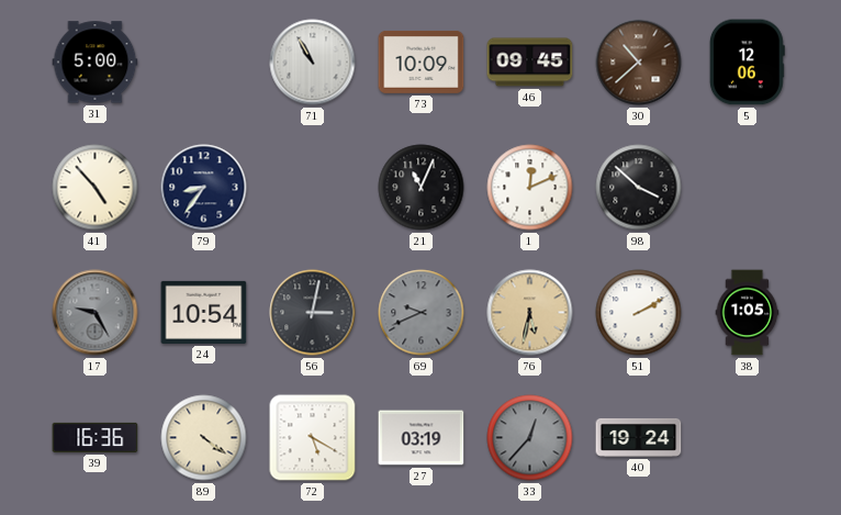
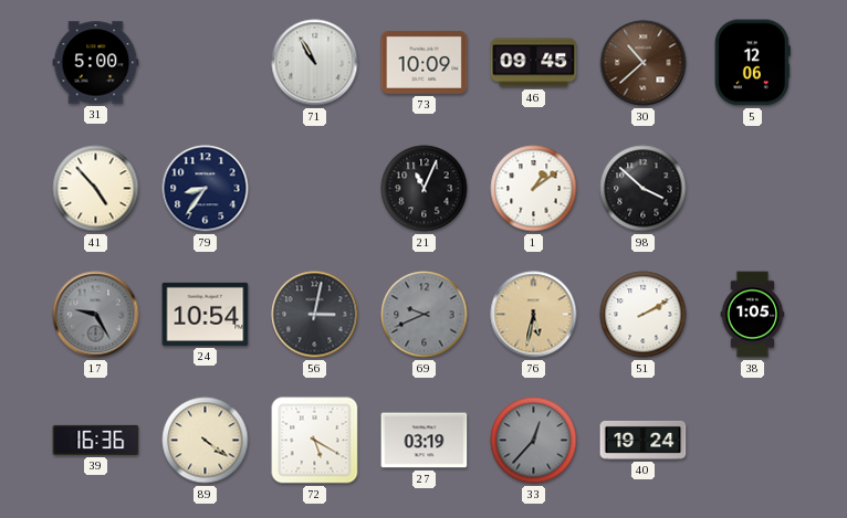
1: 12:11 -> 1:09
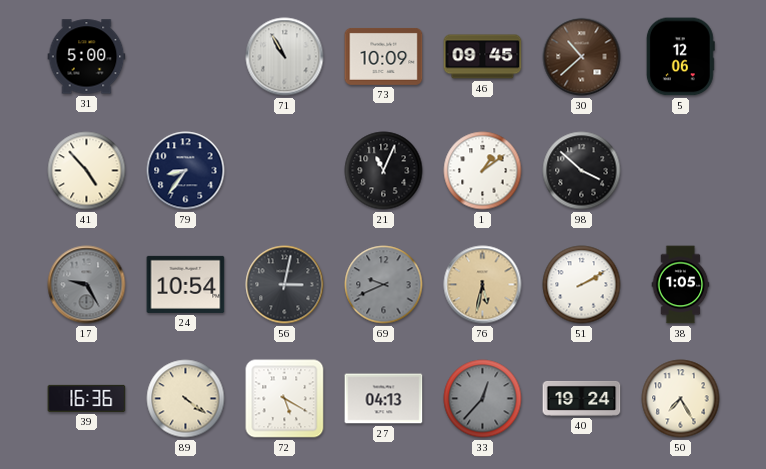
27: 03:19 -> 04:13
50: none -> 7:25
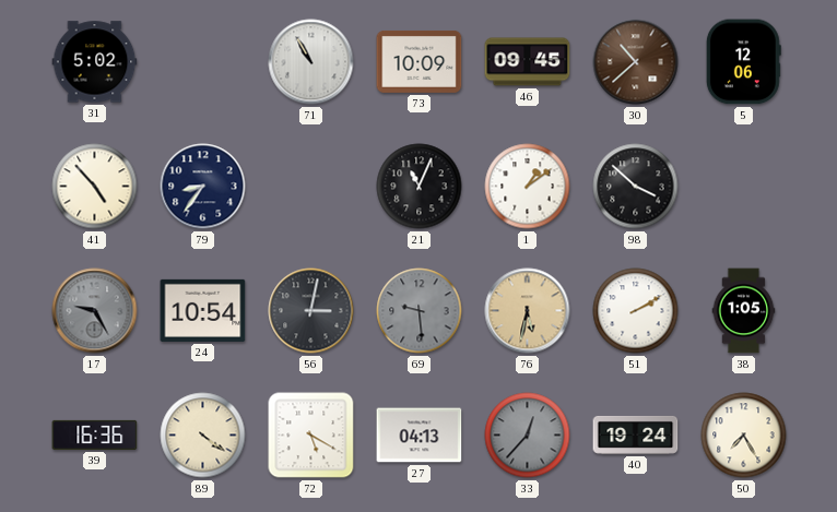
31: 5:00 -> 5:02
69: 9:41 -> 9:29
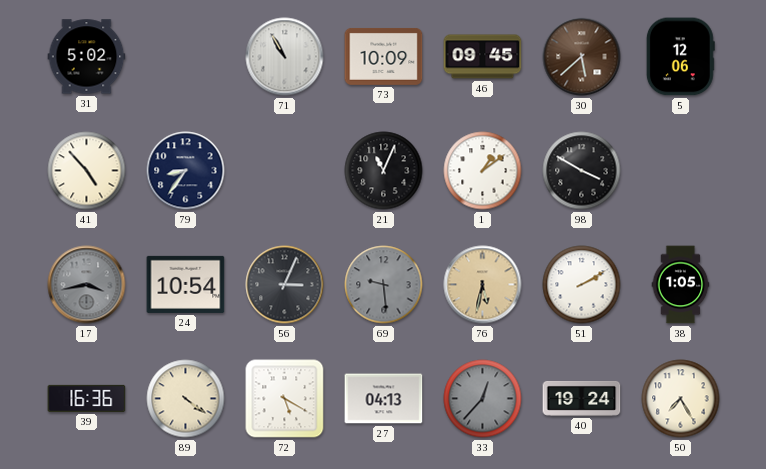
30: 10:38 -> 5:38
98: 3:52 -> 3:50
17: 9:25 -> 3:43
56: 3:02 -> 3:04
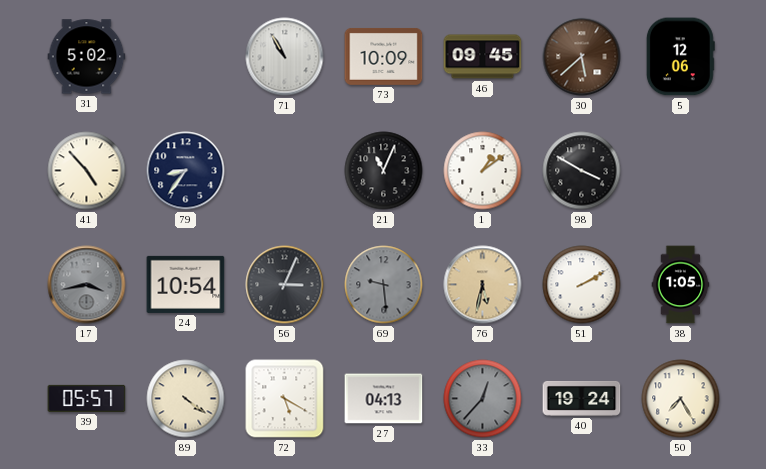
39: 16:36 -> 05:57
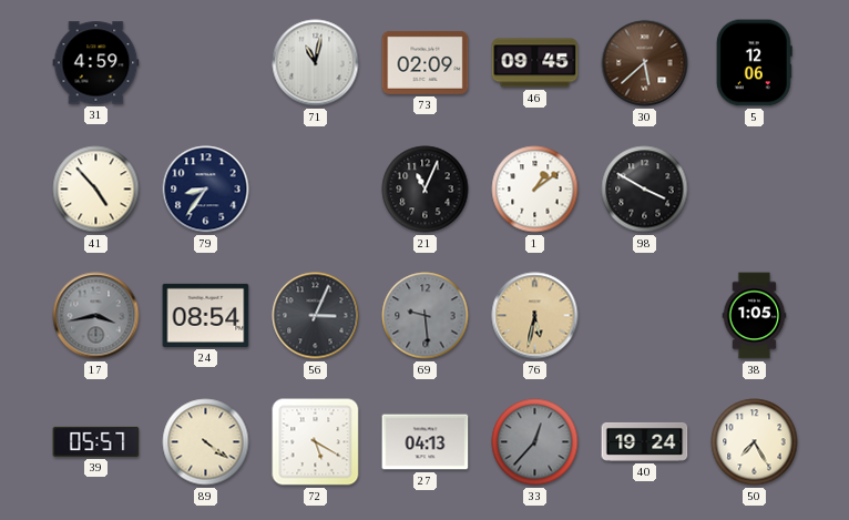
31: 5:02 -> 4:59
71: 10:55 -> 11:02
73: 10:09 -> 02:09
24: 10:54 -> 08:54
51: 2:10 -> none
